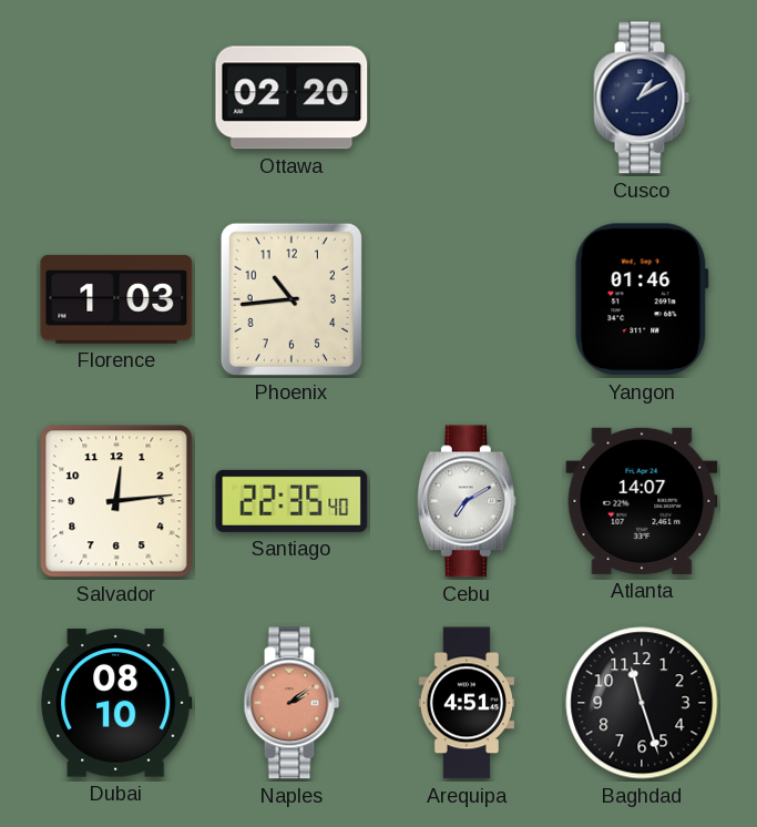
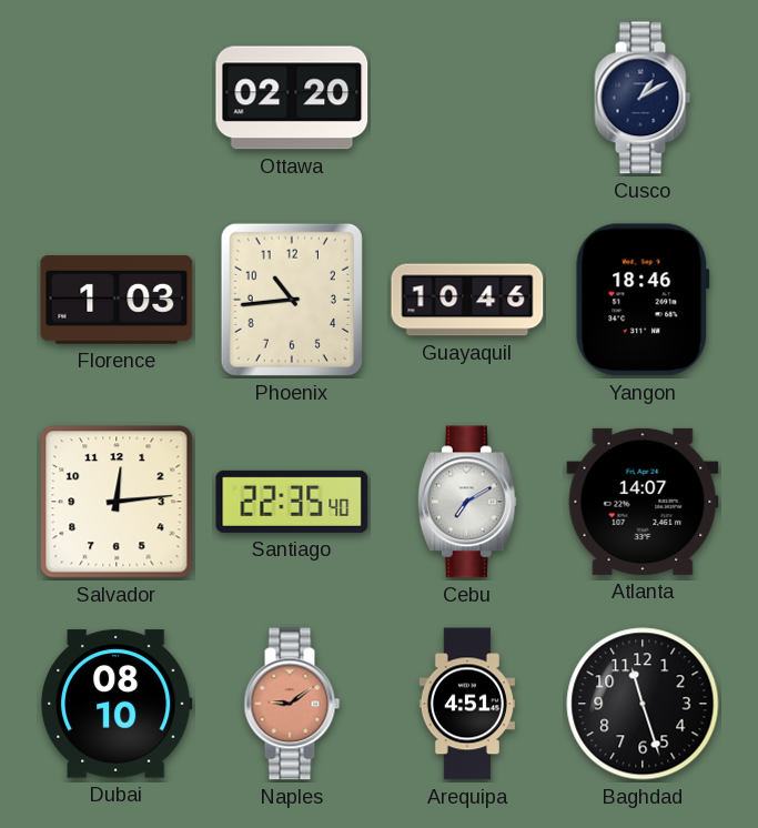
Guayaquil: none -> 10:46
Yangon: 01:46 -> 18:46
Naples: 2:09 -> 9:09
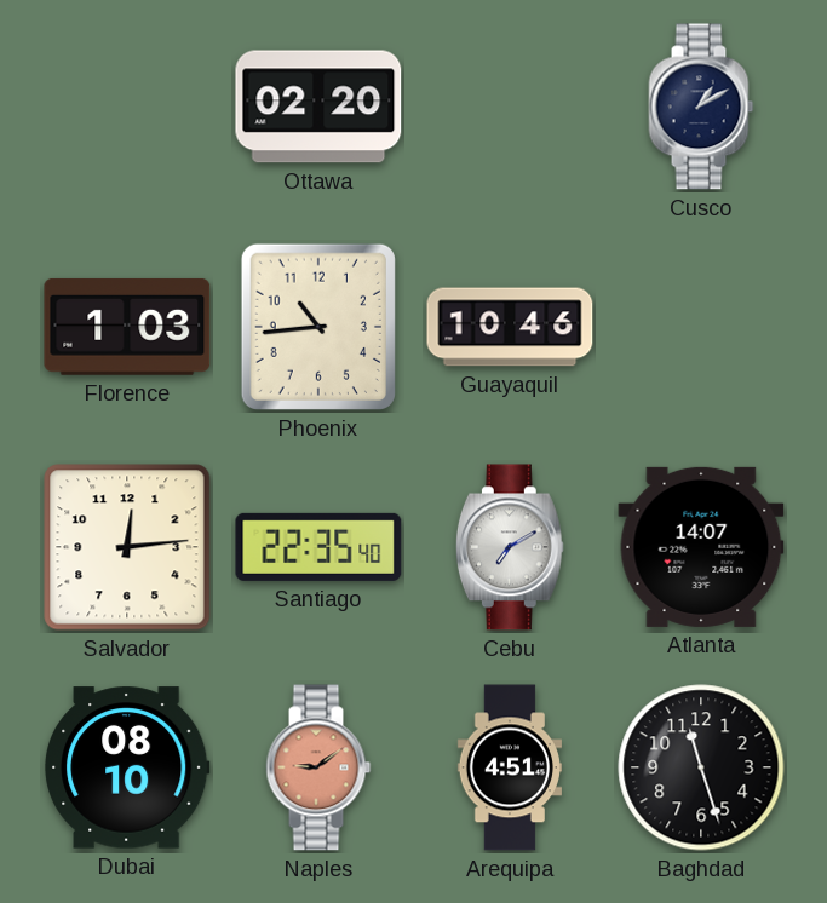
Yangon: 18:46 -> none
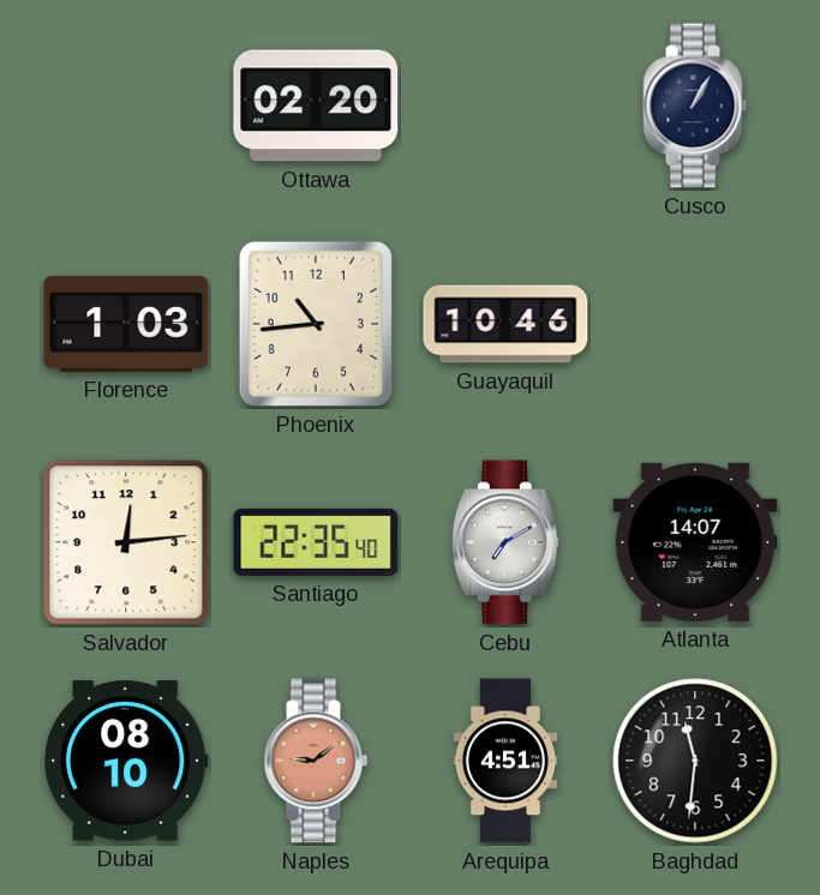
Cusco: 1:10 -> 1:05
Baghdad: 11:27 -> 11:31
